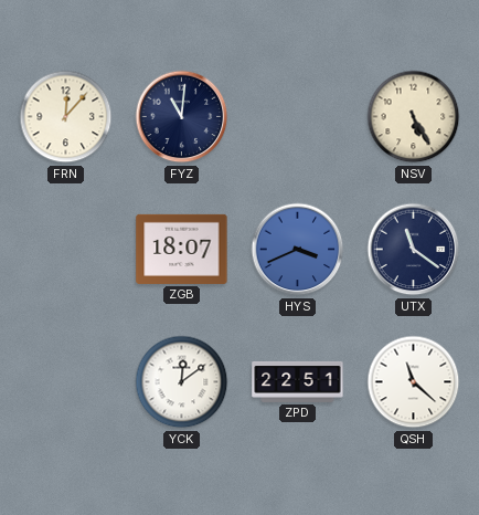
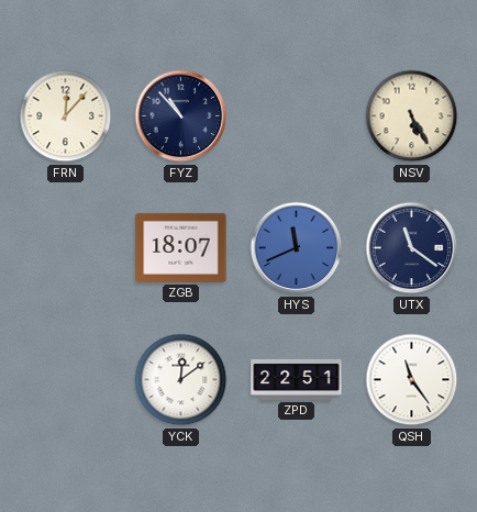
FYZ: 11:01 -> 10:53
HYS: 3:41 -> 11:41
QSH: 11:22 -> 11:24
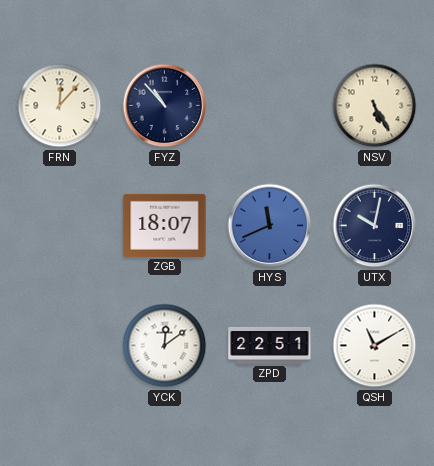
UTX: 11:21 -> 10:02
QSH: 11:24 -> 11:10
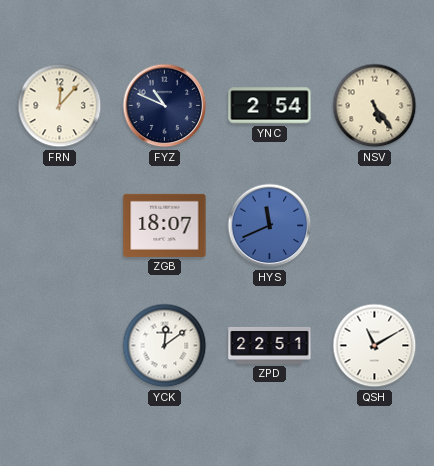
FYZ: 10:53 -> 10:49
YNC: none -> 2:54
NSV: 5:25 -> 5:24
UTX: 10:02 -> none
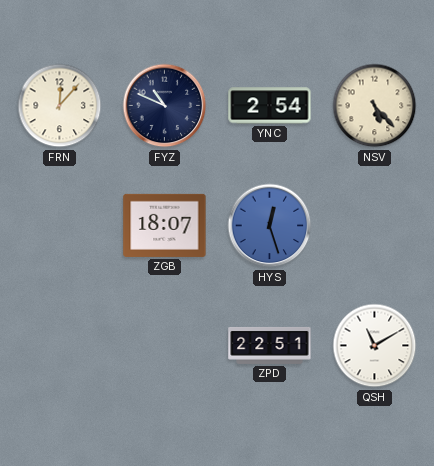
NSV: 5:24 -> 5:23
HYS: 11:41 -> 12:27
YCK: 12:09 -> none
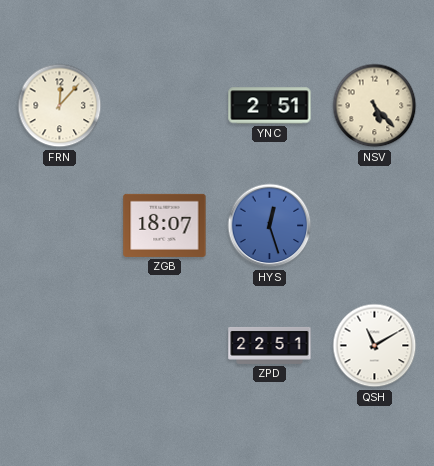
FYZ: 10:49 -> none
YNC: 2:54 -> 2:51
